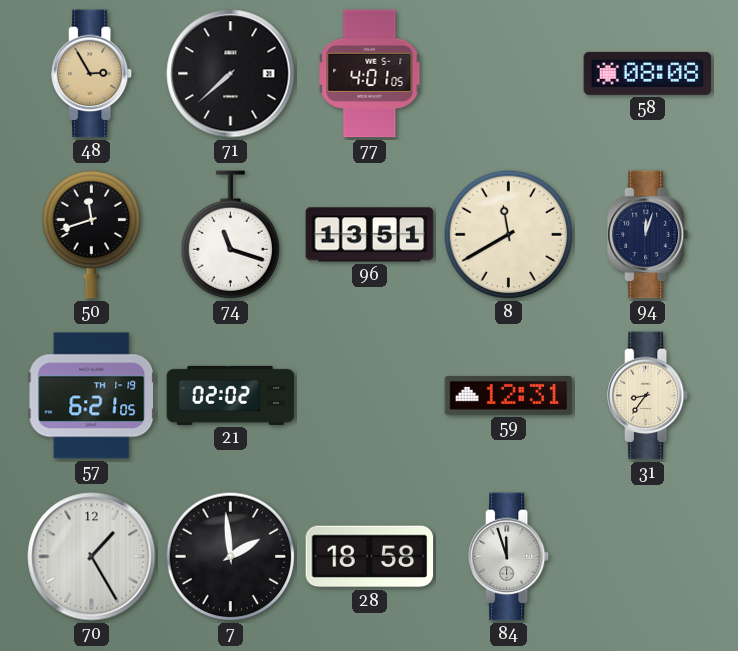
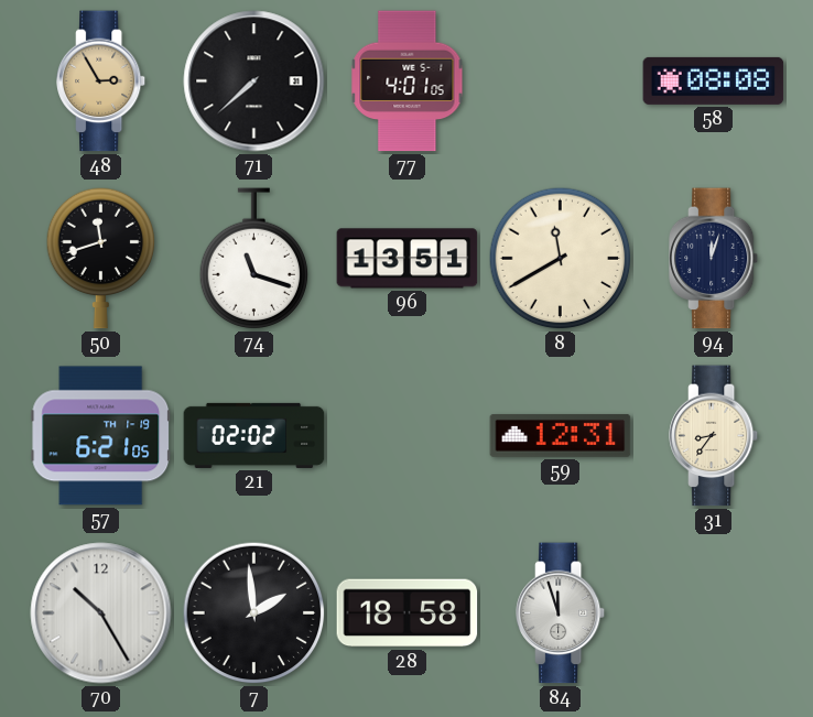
70: 1:25 -> 10:25
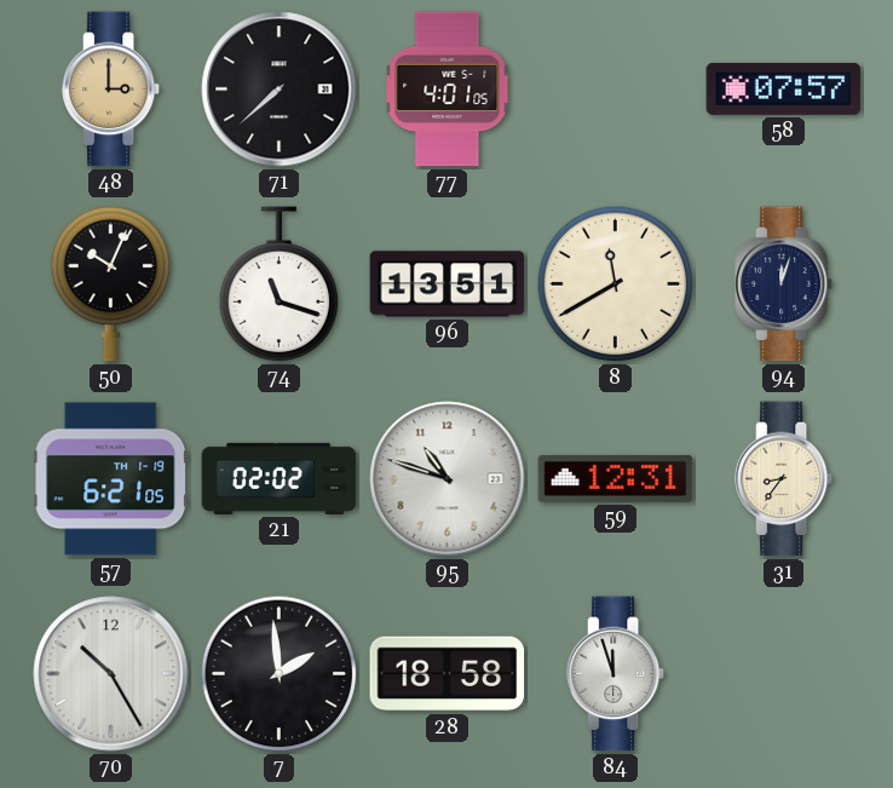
48: 2:55 -> 3:00
58: 08:08 -> 07:57
50: 11:42 -> 10:04
95: none -> 10:48
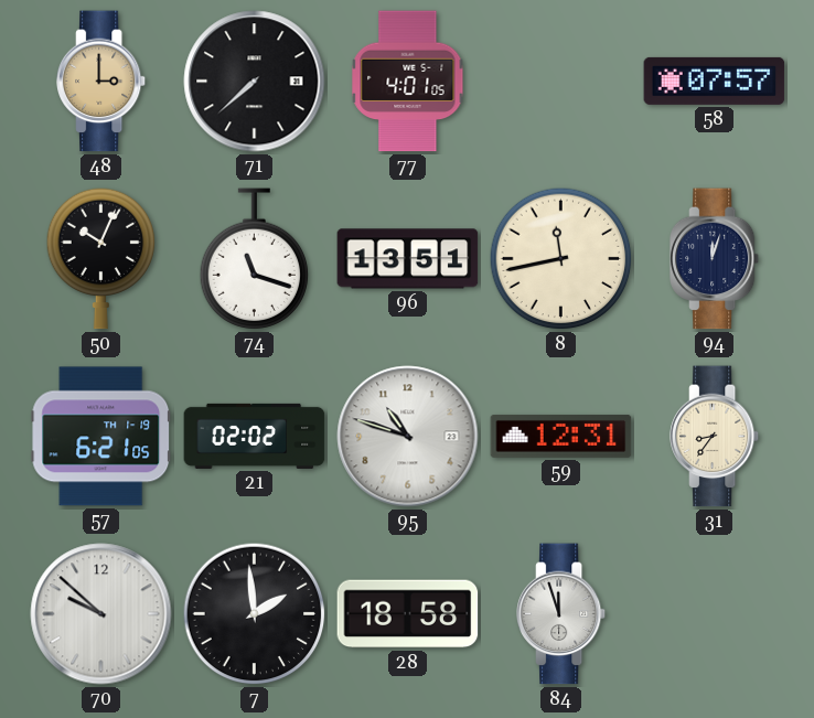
8: 11:40 -> 11:43
70: 10:25 -> 9:52
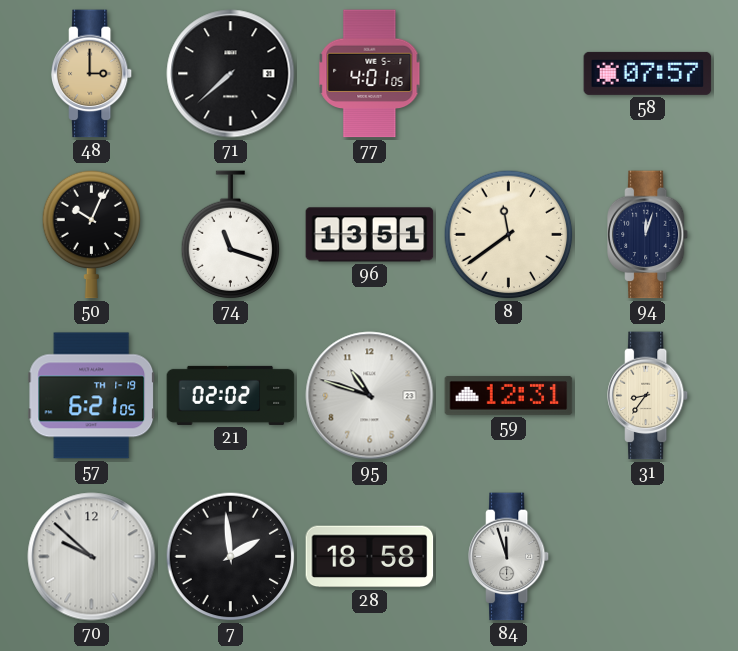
8: 11:43 -> 11:39
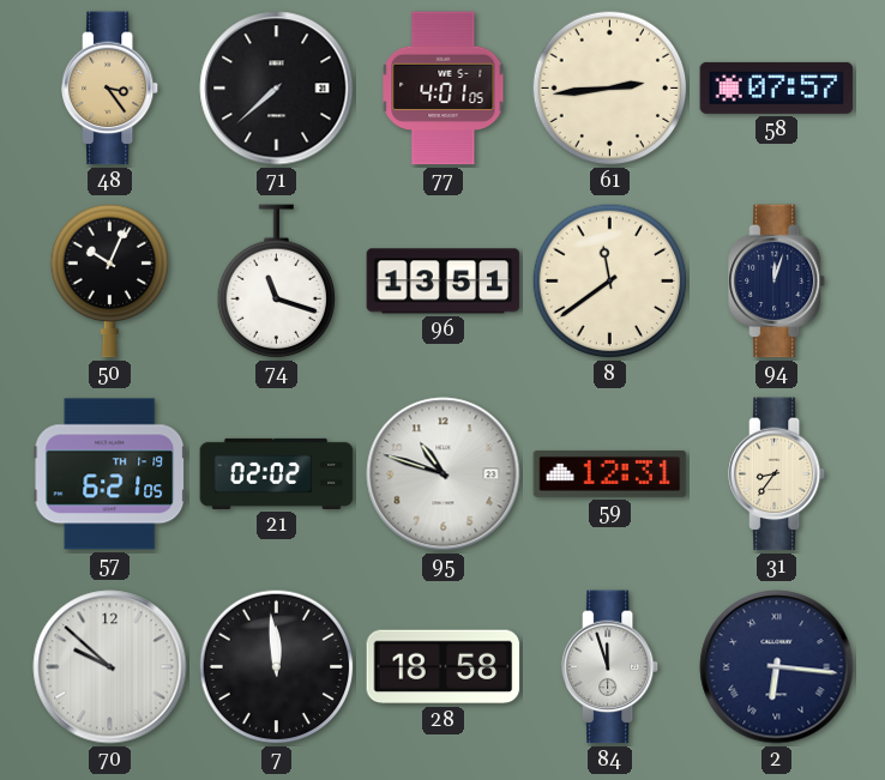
48: 3:00 -> 3:24
61: none -> 2:44
7: 1:59 -> 11:59
2: none -> 6:16
